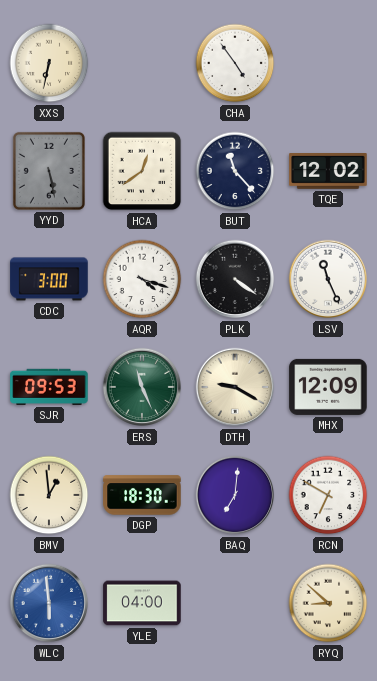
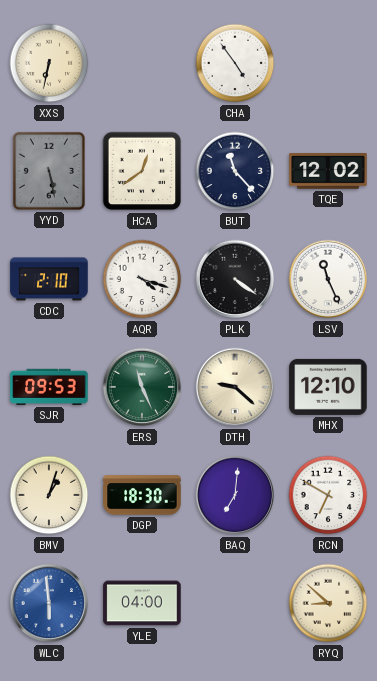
CDC: 3:00 -> 2:10
DTH: 9:20 -> 9:22
MHX: 12:09 -> 12:10
BMV: 12:59 -> 1:03
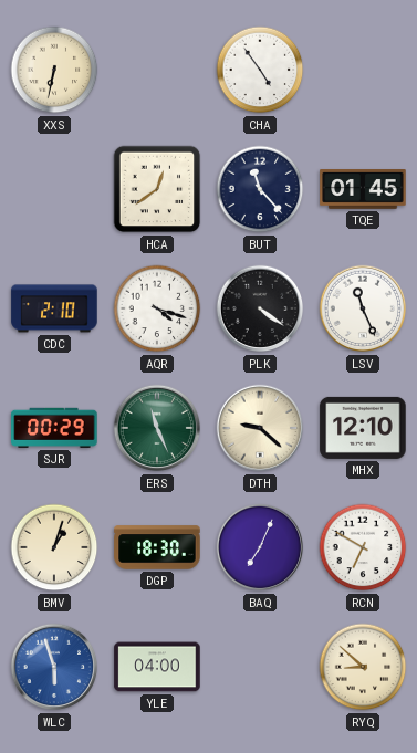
YYD: 5:28 -> none
TQE: 12:02 -> 01:45
SJR: 09:53 -> 00:29
BAQ: 7:01 -> 7:04
WLC: 5:59 -> 5:57
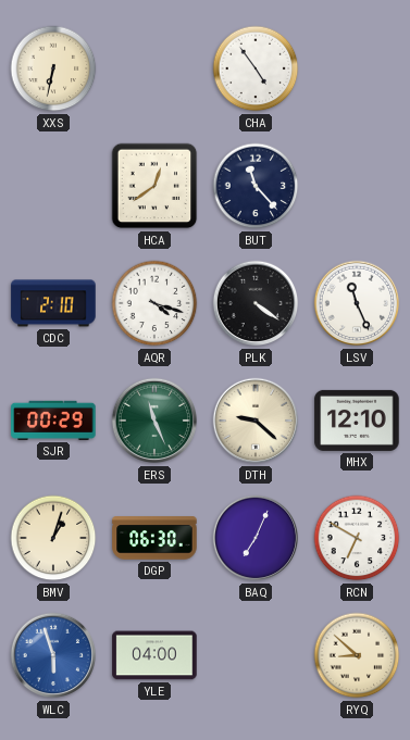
TQE: 01:45 -> none
DGP: 18:30 -> 06:30
